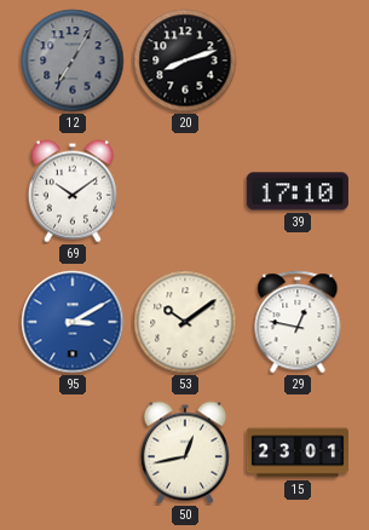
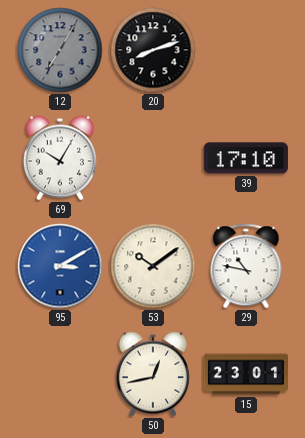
69: 10:09 -> 10:05
29: 12:47 -> 10:47
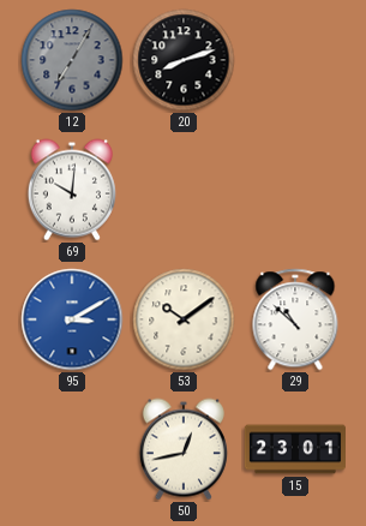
69: 10:05 -> 10:01
39: 17:10 -> none
29: 10:47 -> 10:52
